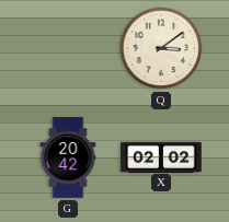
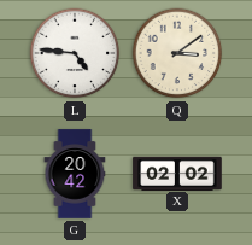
L: none -> 4:46
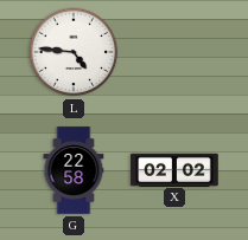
Q: 3:09 -> none
G: 20:42 -> 22:58
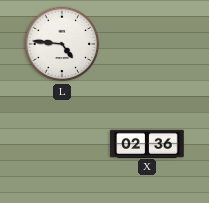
G: 22:58 -> none
X: 02:02 -> 02:36
